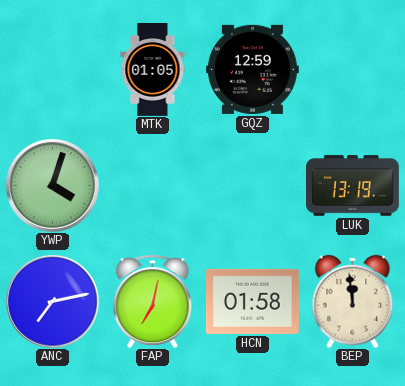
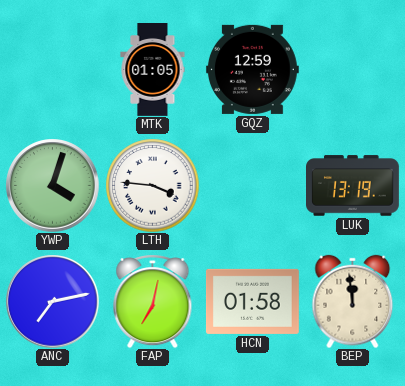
LTH: none -> 3:46
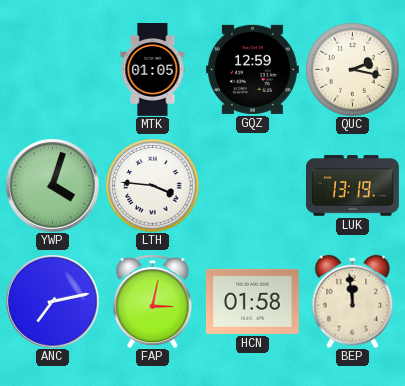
QUC: none -> 2:17
FAP: 7:02 -> 3:02
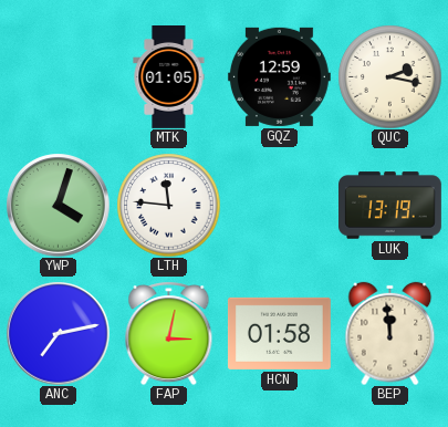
LTH: 3:46 -> 11:46
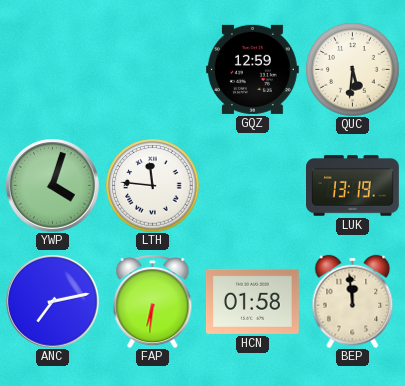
MTK: 01:05 -> none
QUC: 2:17 -> 5:31
FAP: 3:02 -> 6:31
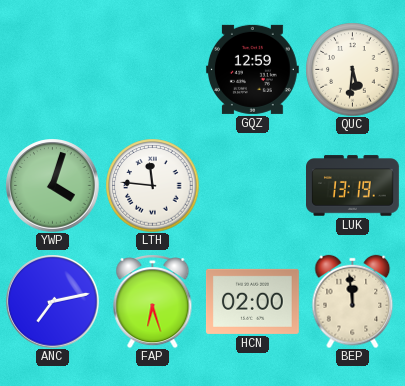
FAP: 6:31 -> 6:27
HCN: 01:58 -> 02:00
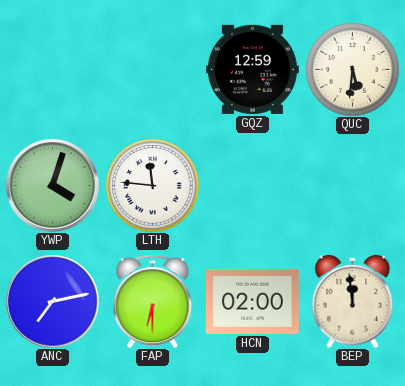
LUK: 13:19 -> none
FAP: 6:27 -> 6:30
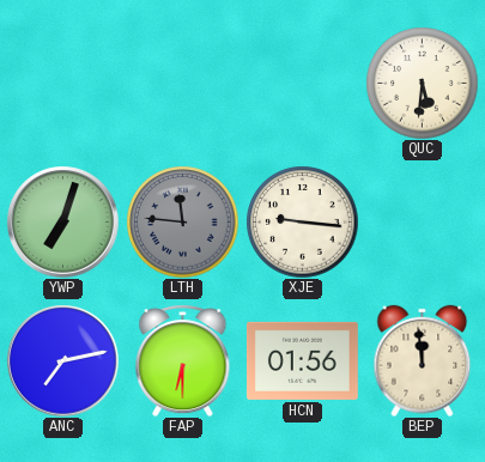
GQZ: 12:59 -> none
YWP: 4:03 -> 7:03
LTH dial: white -> grey
XJE: none -> 9:16
HCN: 02:00 -> 01:56
